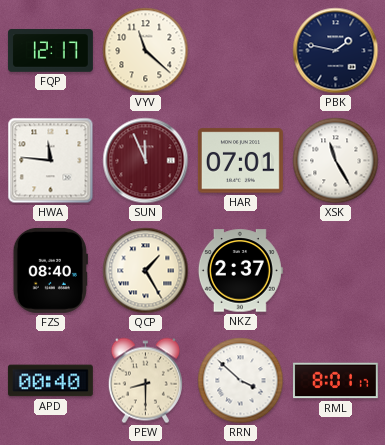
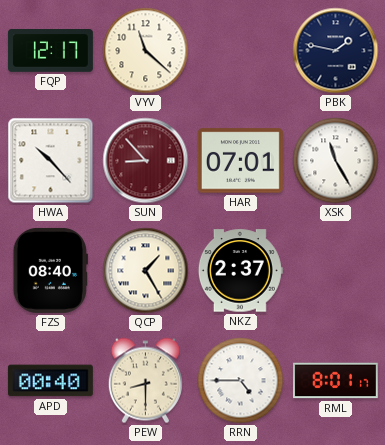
HWA: 11:46 -> 10:23
SUN: 11:56 -> 8:53
RRN: 3:52 -> 4:45
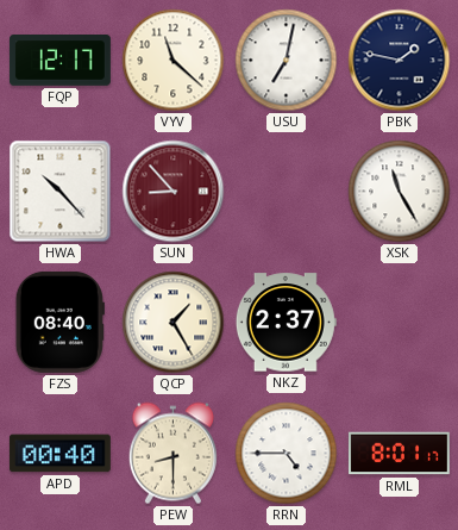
USU: none -> 7:02
HAR: 07:01 -> none
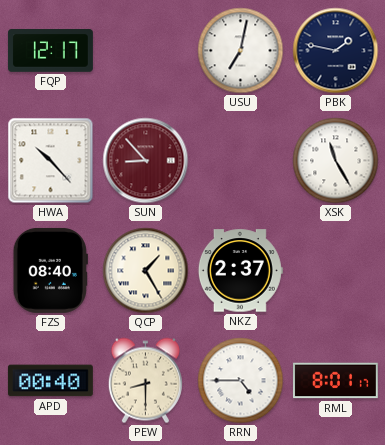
VYV: 11:22 -> none
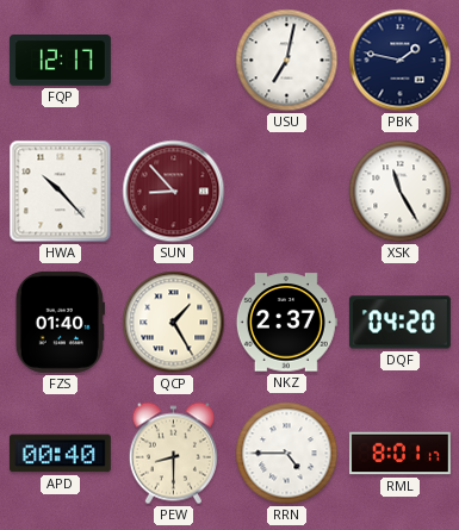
FZS: 08:40 -> 01:40
DQF: none -> 04:20
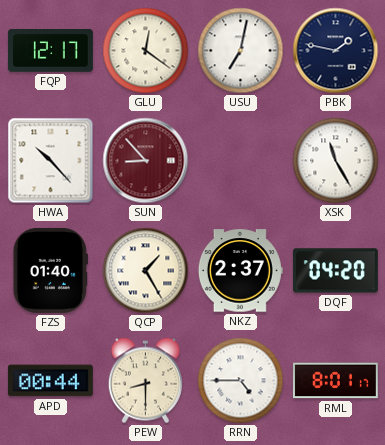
GLU: none -> 12:21
APD: 00:40 -> 00:44
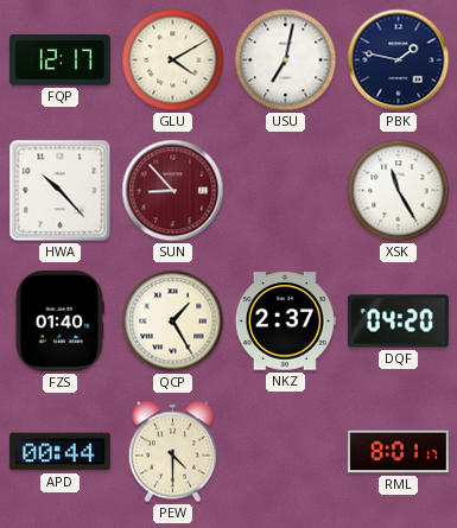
GLU: 12:21 -> 4:10
PEW: 8:30 -> 4:30
RRN: 4:45 -> none
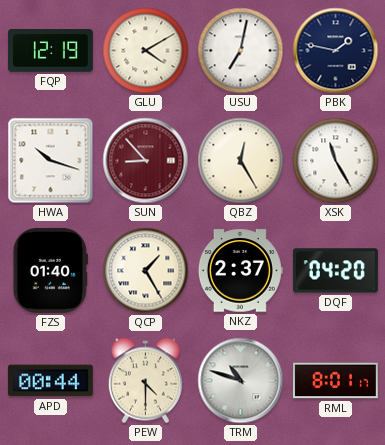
FQP: 12:17 -> 12:19
HWA: 10:23 -> 10:18
QBZ: none -> 12:25
TRM: none -> 10:48
